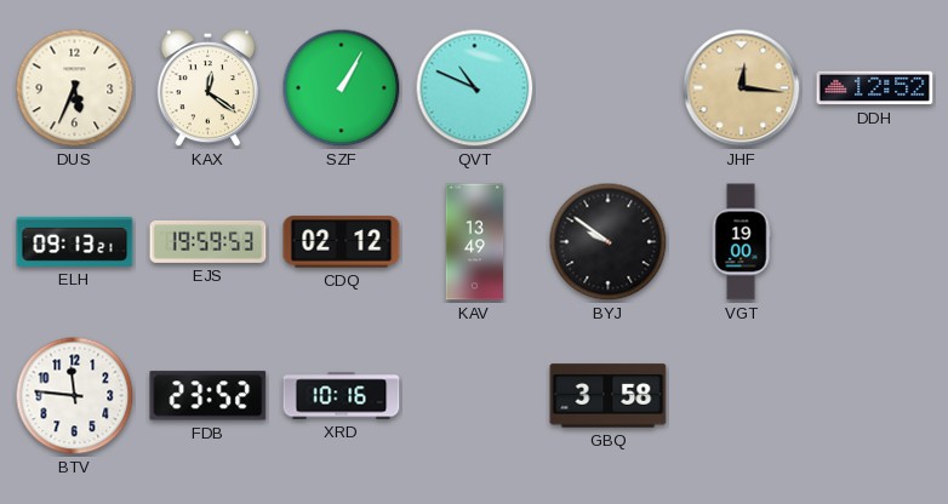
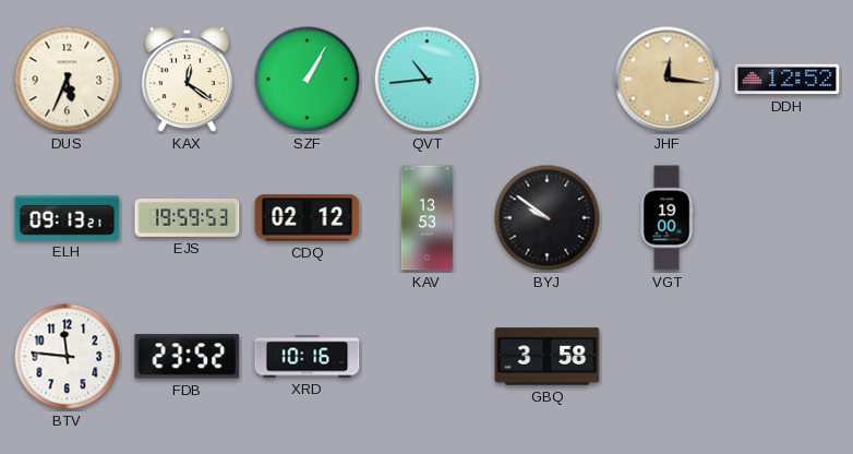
QVT: 10:49 -> 10:44
KAV: 13:49 -> 13:53
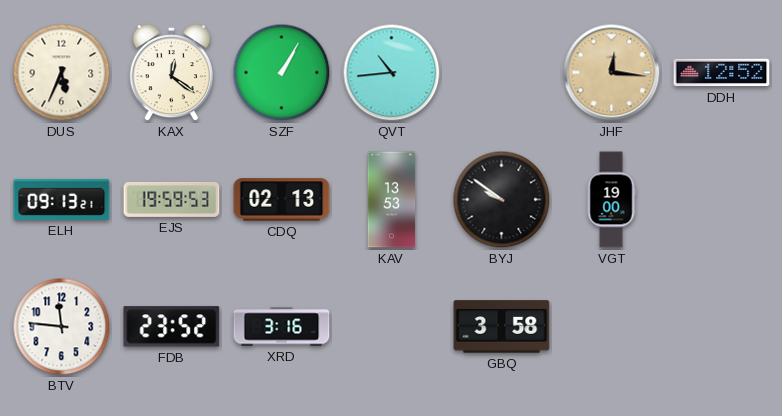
CDQ: 02:12 -> 02:13
XRD: 10:16 -> 3:16
